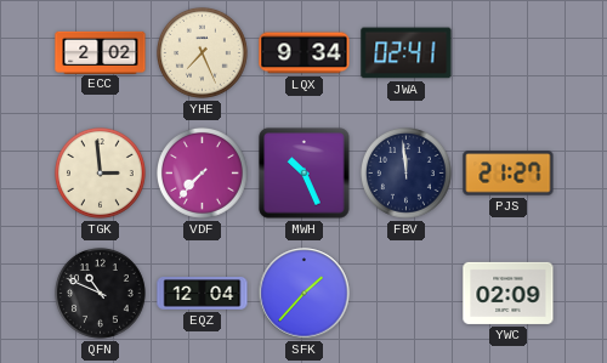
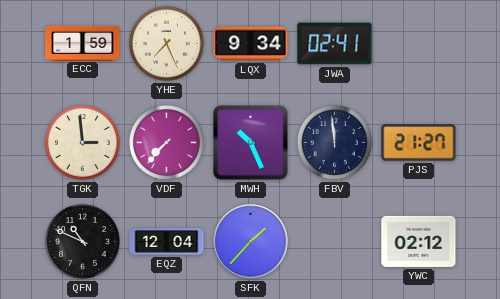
ECC: 2:02 -> 1:59
YWC: 02:09 -> 02:12
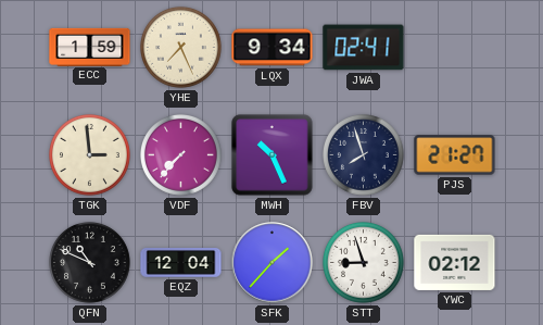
FBV: 11:59 -> 7:57
STT: none -> 8:57
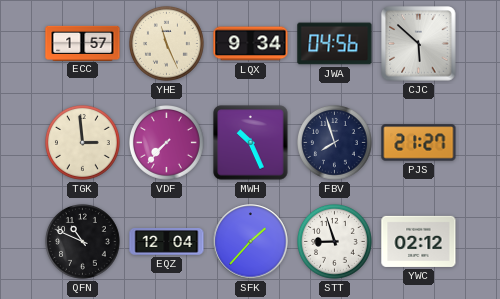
ECC: 1:59 -> 1:57
YHE: 7:26 -> 11:26
JWA: 02:41 -> 04:56
CJC: none -> 5:52
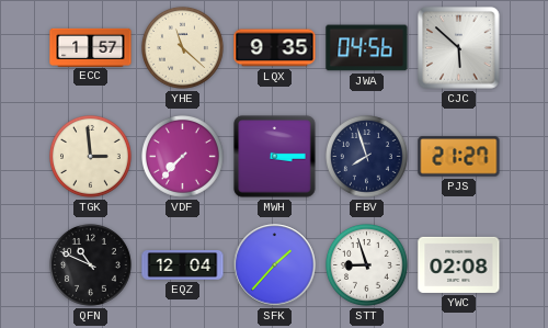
YHE: 11:26 -> 11:22
LQX: 9:34 -> 9:35
MWH: 10:26 -> 3:15
YWC: 02:12 -> 02:08
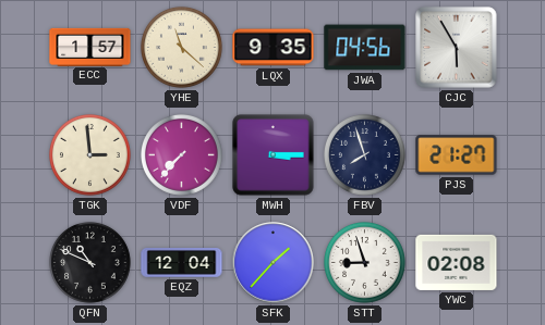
CJC: 5:52 -> 5:55
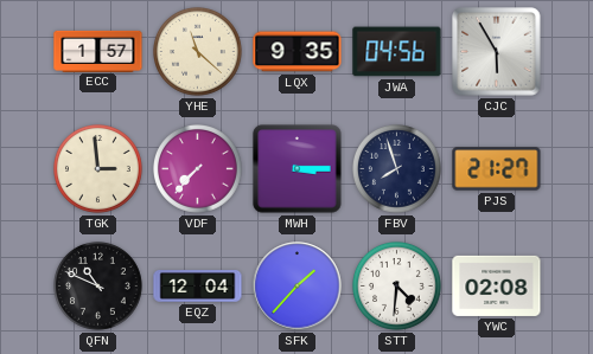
STT: 8:57 -> 4:31
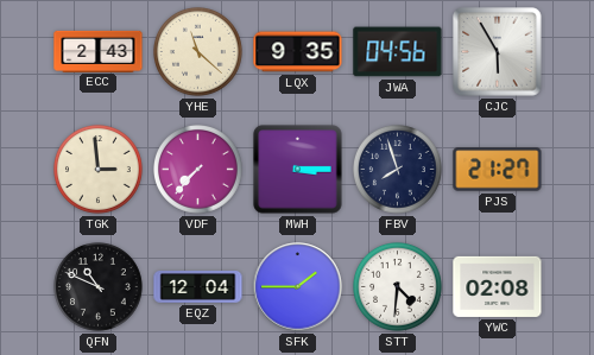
ECC: 1:57 -> 2:43
SFK: 1:37 -> 1:45
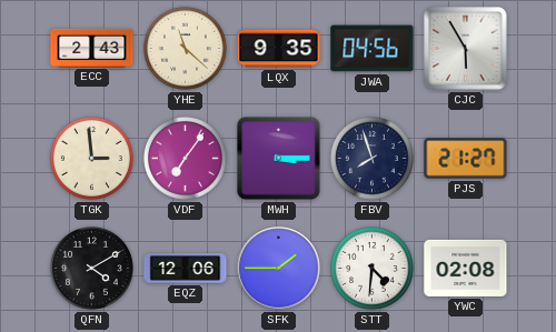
VDF: 7:37 -> 7:06
QFN: 10:49 -> 4:10
EQZ: 12:04 -> 12:06
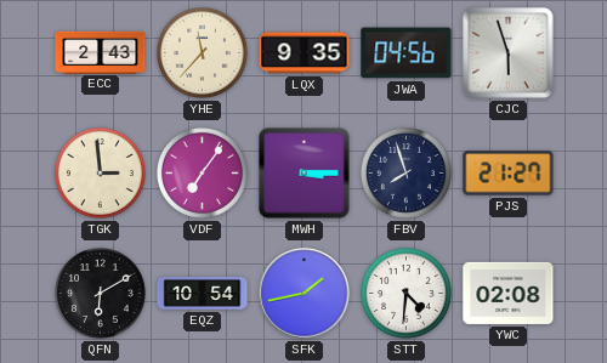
YHE: 11:22 -> 11:37
CJC: 5:55 -> 5:57
QFN: 4:10 -> 6:10
EQZ: 12:06 -> 10:54
SFK: 1:45 -> 1:43
